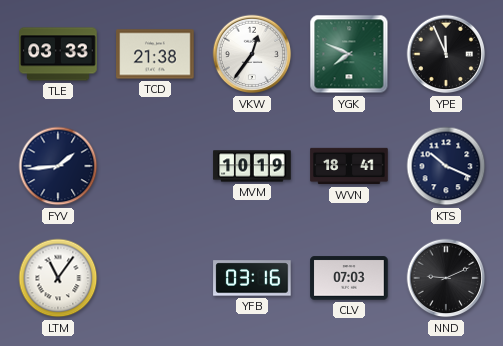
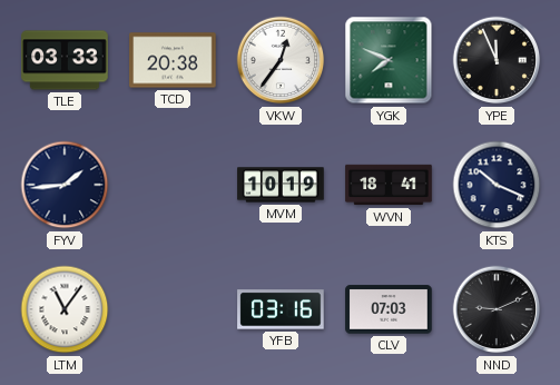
TCD: 21:38 -> 20:38
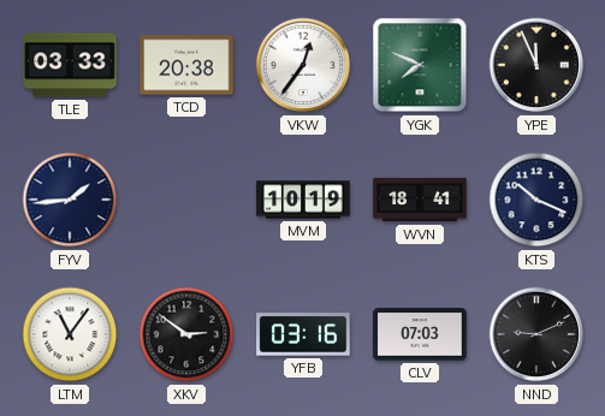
XKV: none -> 2:51
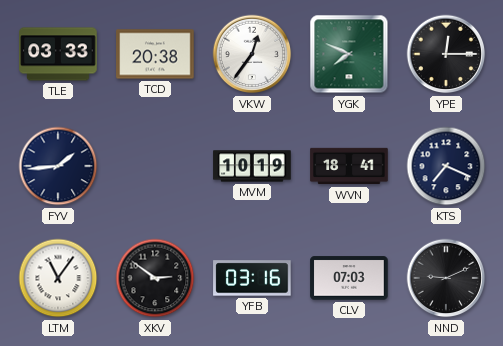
YPE: 11:56 -> 12:15
KTS: 10:19 -> 7:19
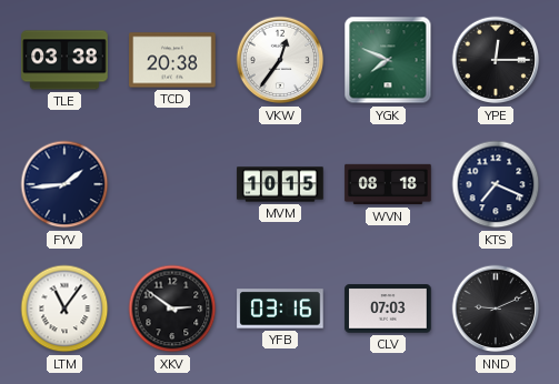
TLE: 03:33 -> 03:38
MVM: 10:19 -> 10:15
WVN: 18:41 -> 08:18
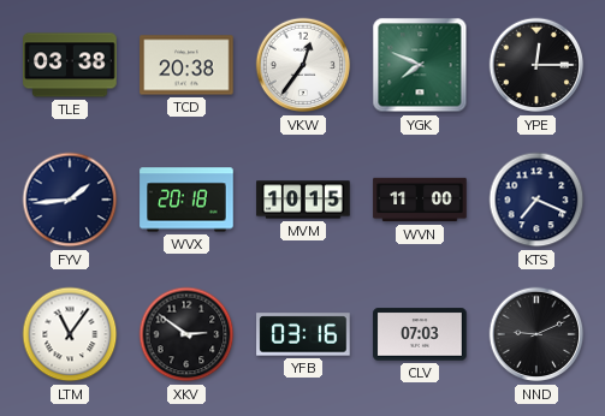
WVX: none -> 20:18
WVN: 08:18 -> 11:00
